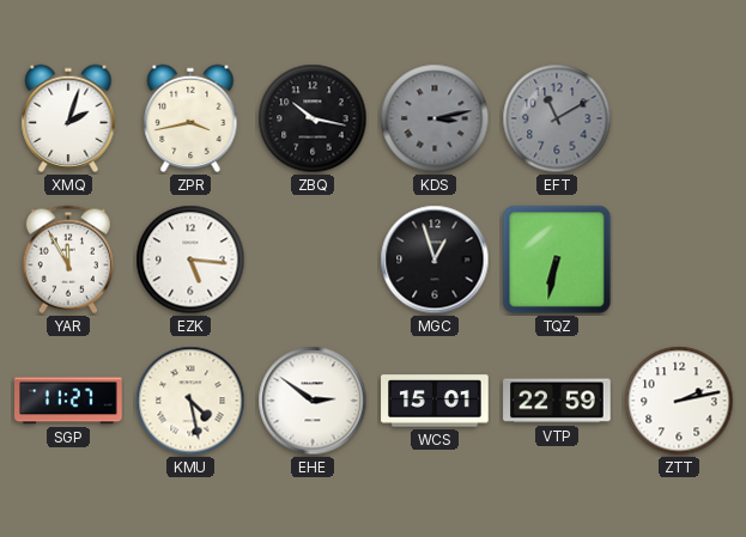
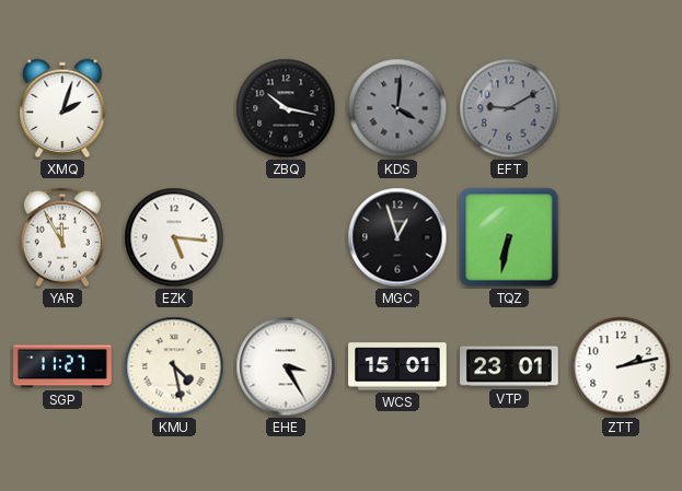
ZPR: 3:43 -> none
KDS: 3:13 -> 4:01
EFT: 11:10 -> 9:10
EHE: 2:51 -> 3:25
VTP: 22:59 -> 23:01
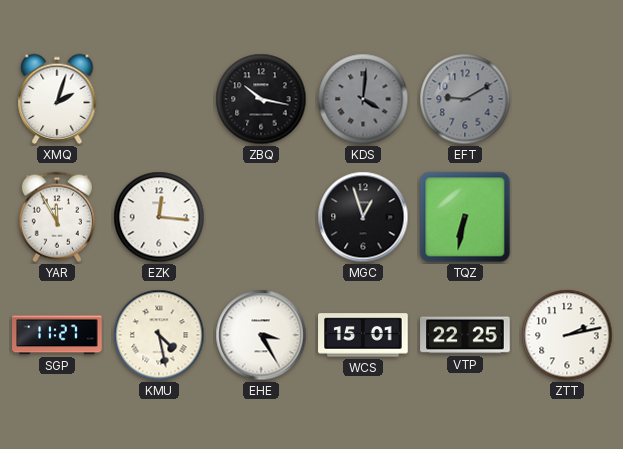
EZK: 5:16 -> 12:16
VTP: 23:01 -> 22:25
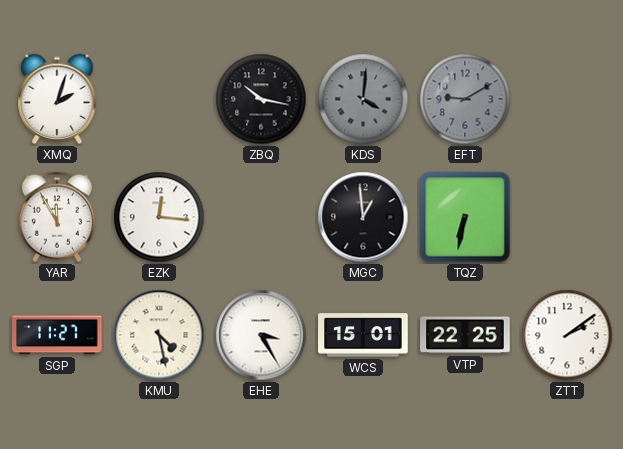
MGC: 12:57 -> 12:59
ZTT: 2:13 -> 2:09
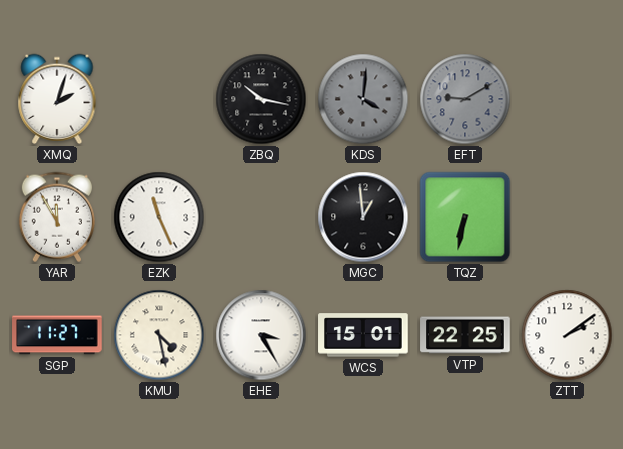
EZK: 12:16 -> 11:26
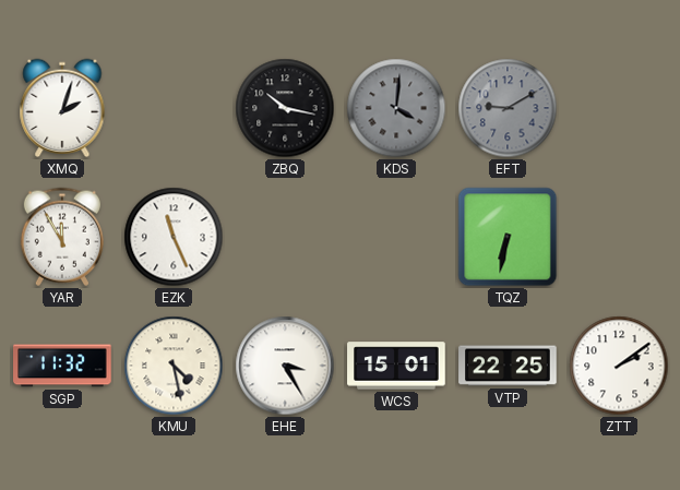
MGC: 12:59 -> none
SGP: 11:27 -> 11:32
